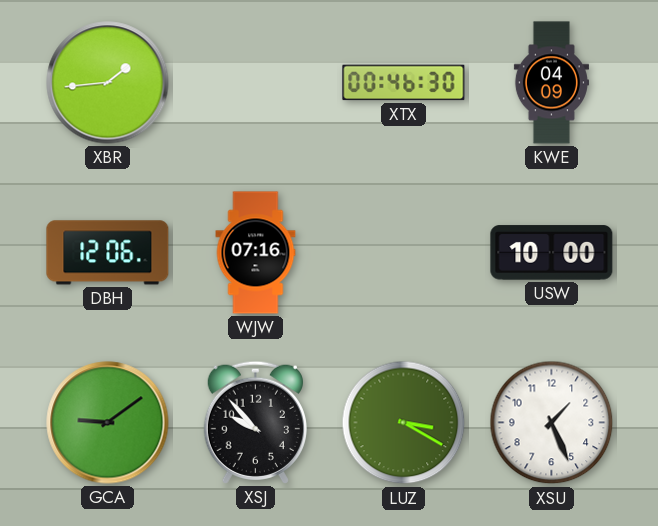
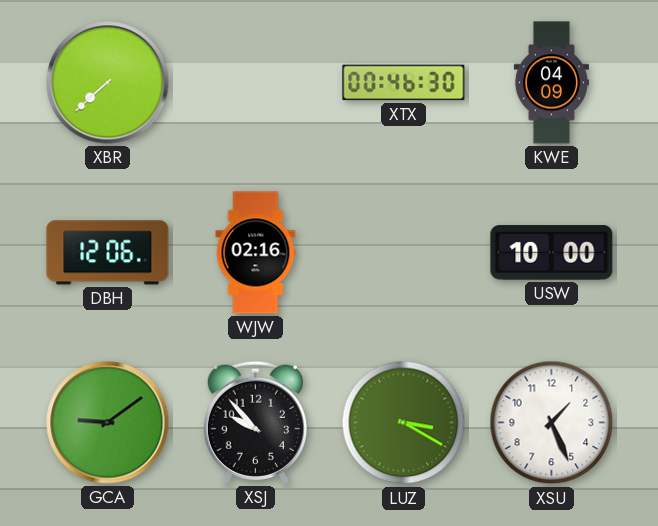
XBR: 1:44 -> 7:38
WJW: 07:16 -> 02:16
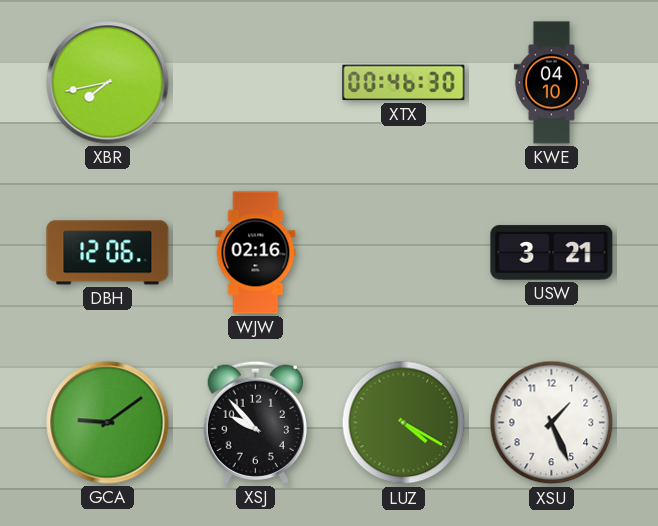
XBR: 7:38 -> 7:43
KWE: 04:09 -> 04:10
USW: 10:00 -> 3:21
LUZ: 3:20 -> 4:20
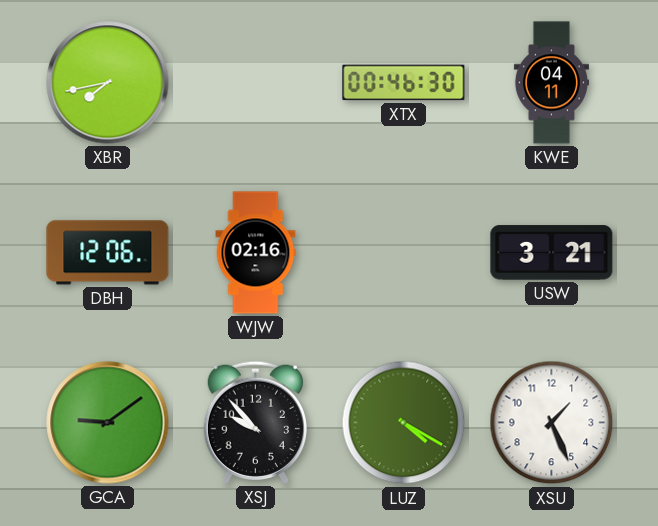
KWE: 04:10 -> 04:11
